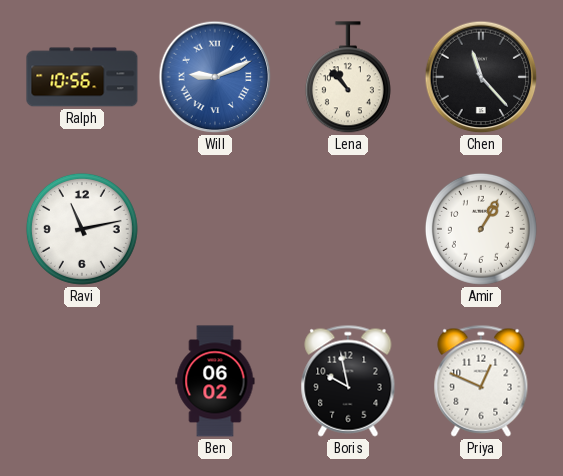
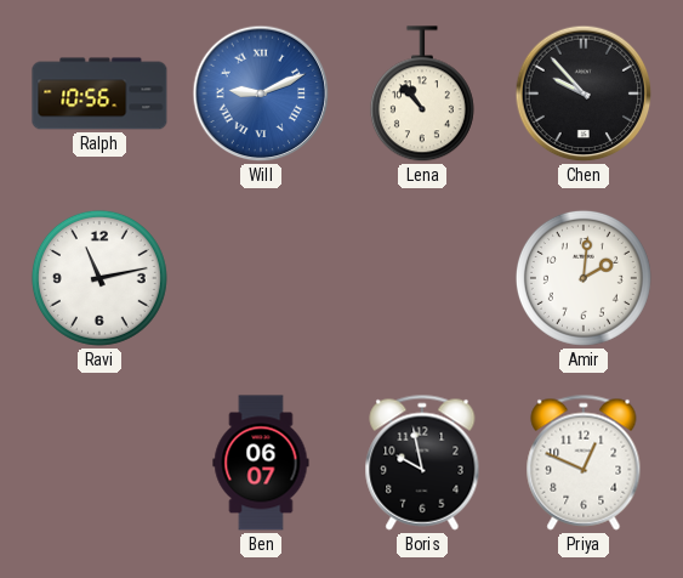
Chen: 11:23 -> 9:53
Amir: 1:05 -> 2:01
Ben: 06:02 -> 06:07
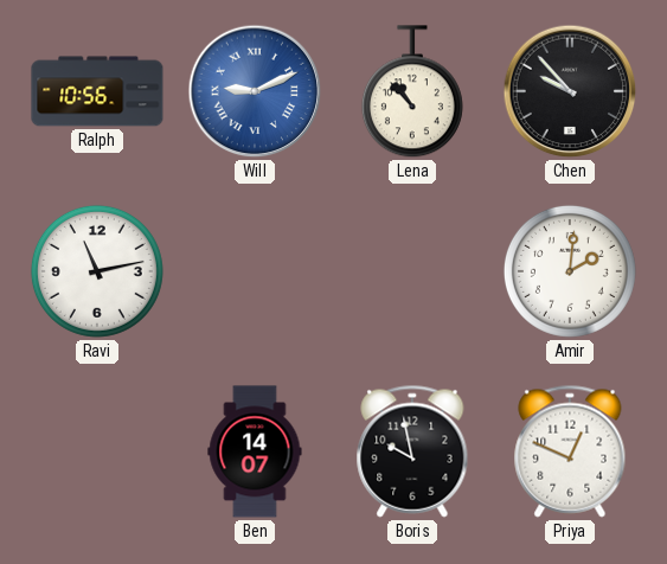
Ben: 06:07 -> 14:07
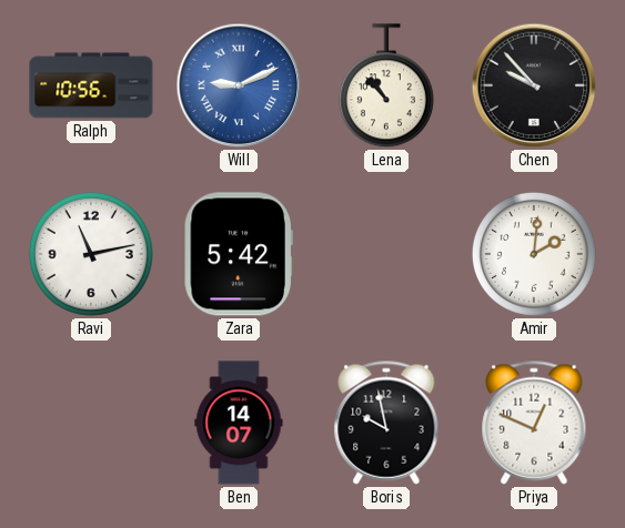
Zara: none -> 5:42
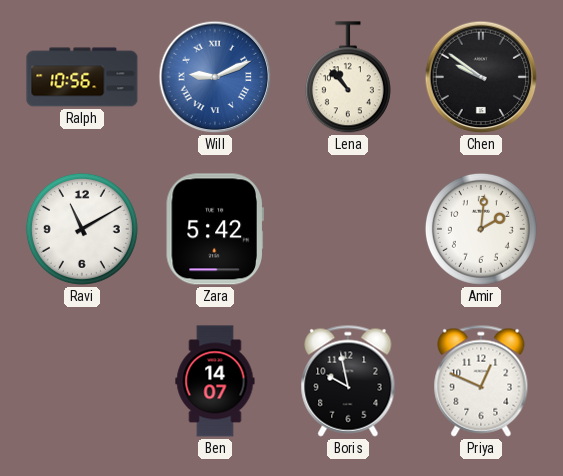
Chen: 9:53 -> 9:51
Ravi: 11:13 -> 11:10
